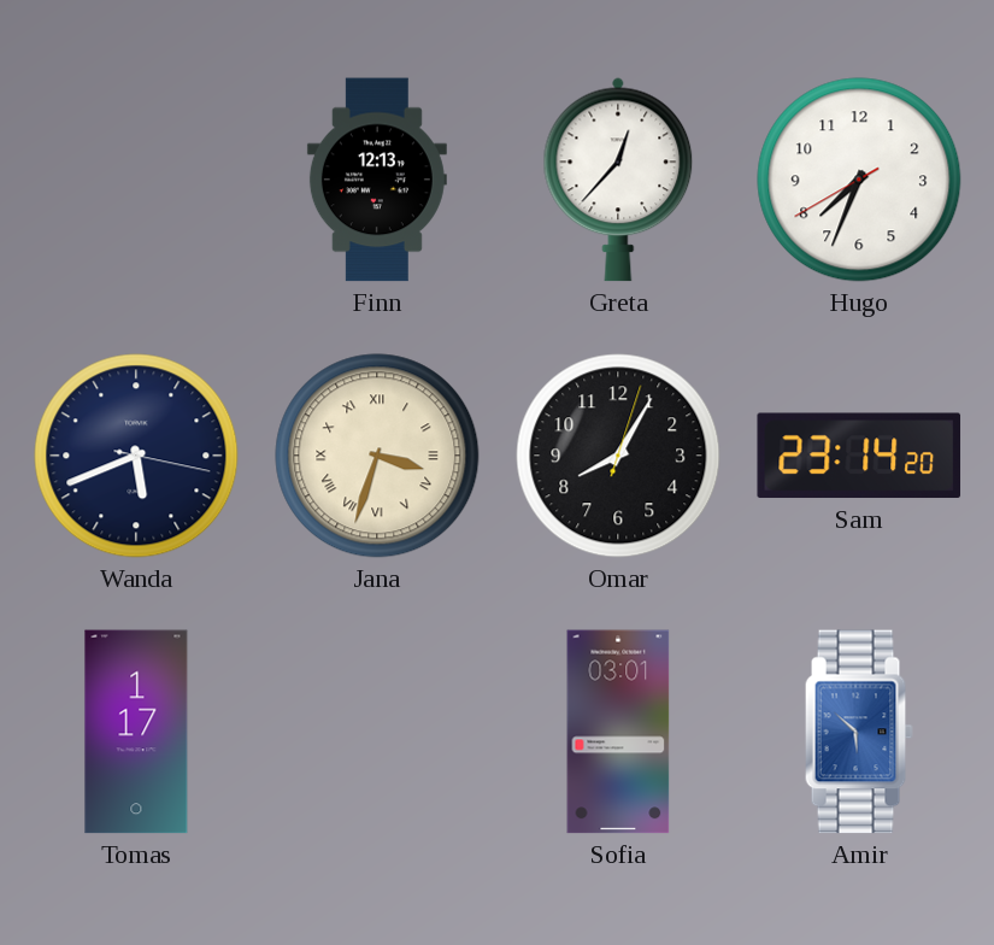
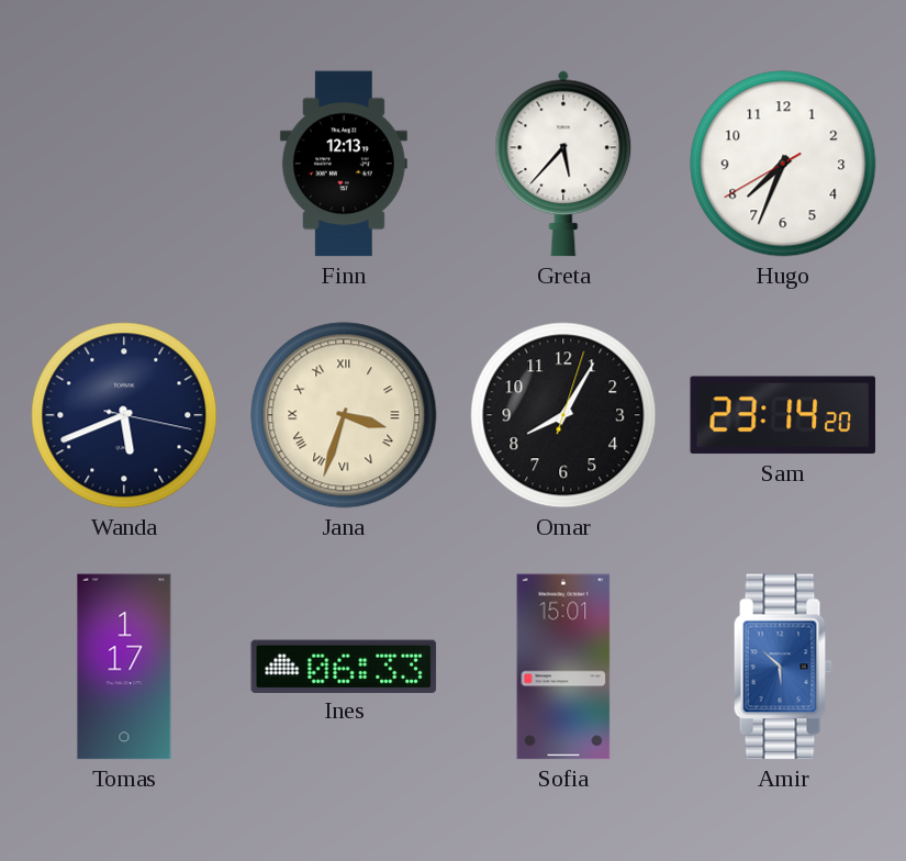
Greta: 12:37 -> 5:37
Ines: none -> 06:33
Sofia: 03:01 -> 15:01
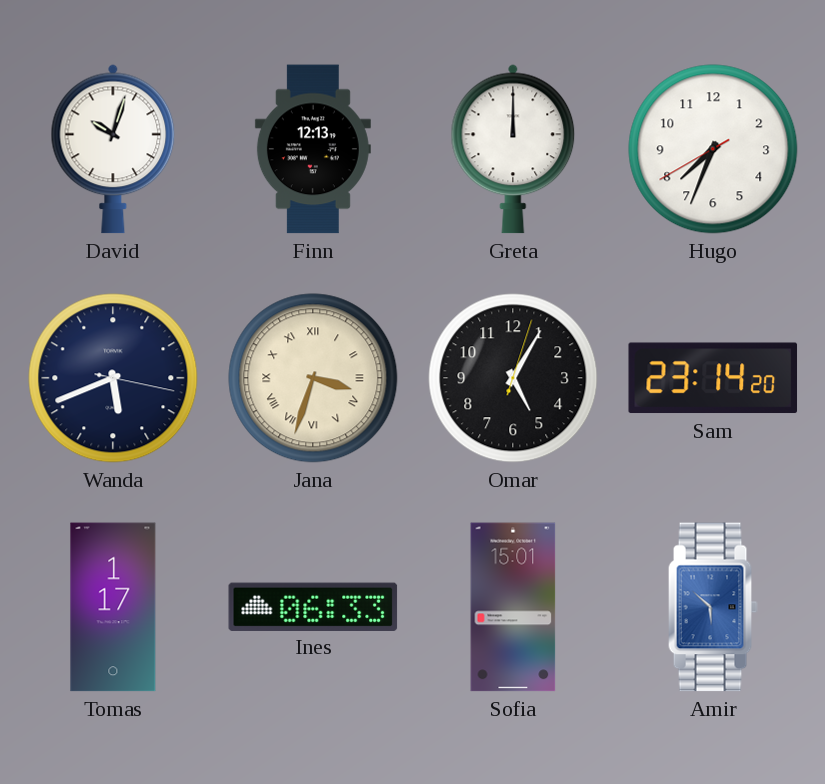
David: none -> 10:03
Greta: 5:37 -> 12:00
Omar: 8:05 -> 5:05
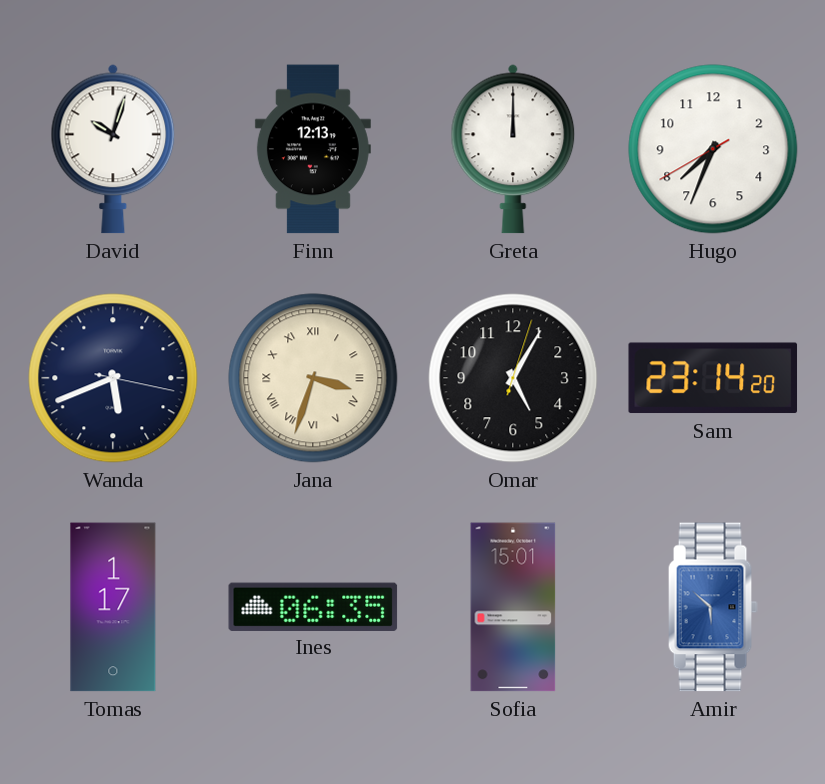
Ines: 06:33 -> 06:35
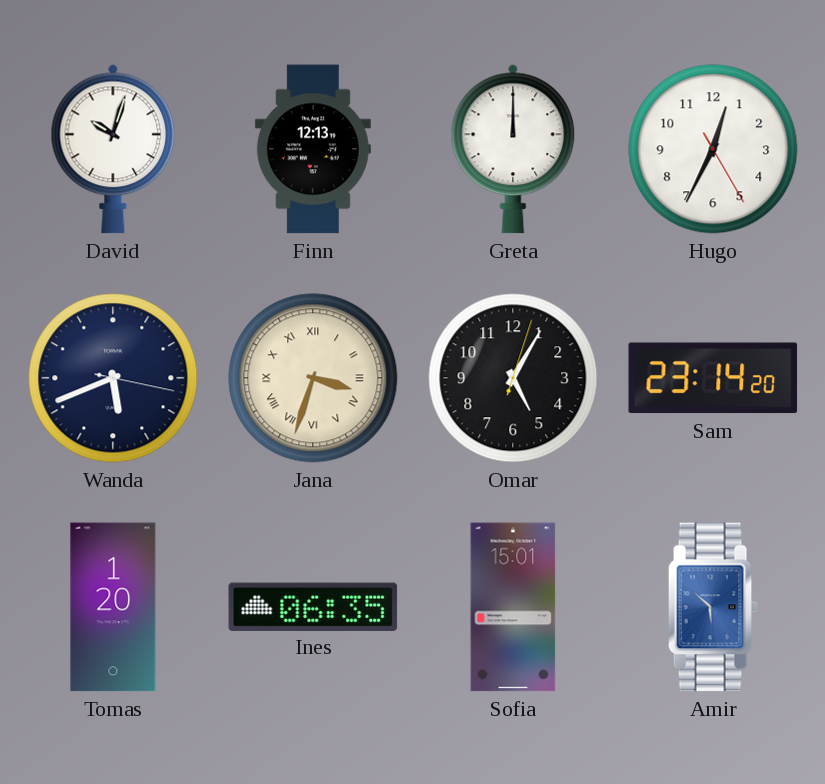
Hugo: 7:33 -> 12:34
Tomas: 1:17 -> 1:20
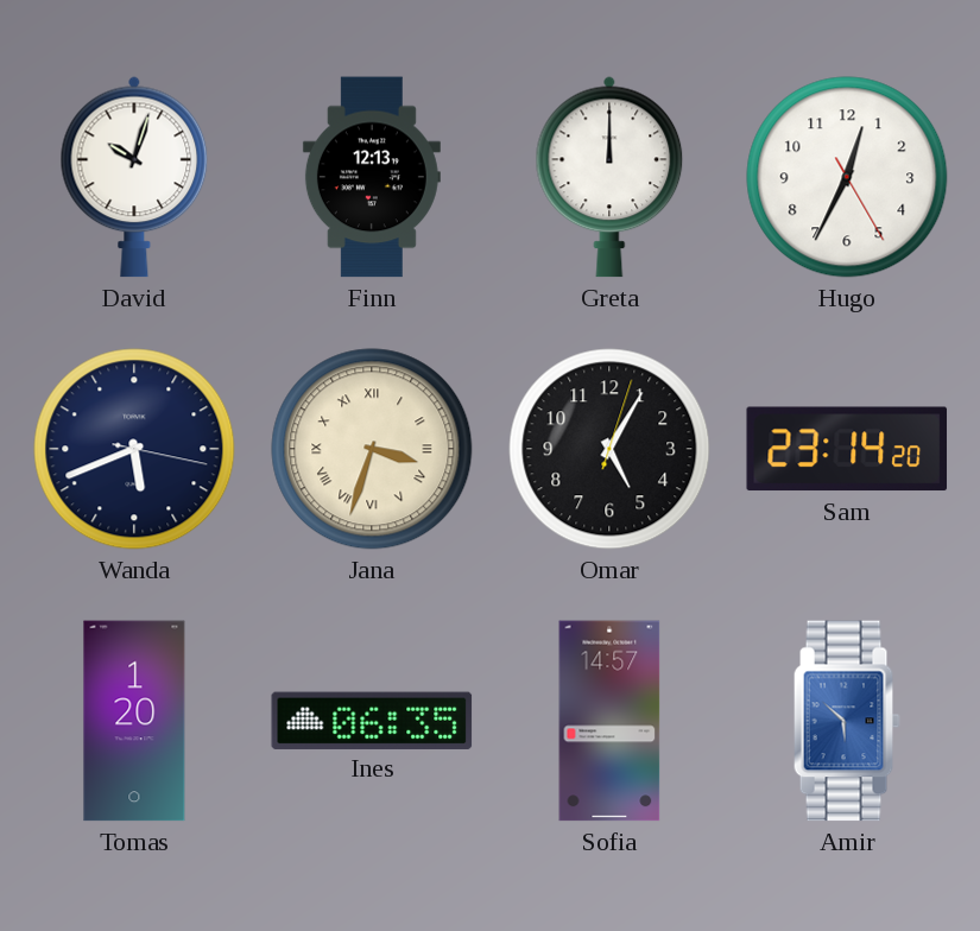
Sofia: 15:01 -> 14:57
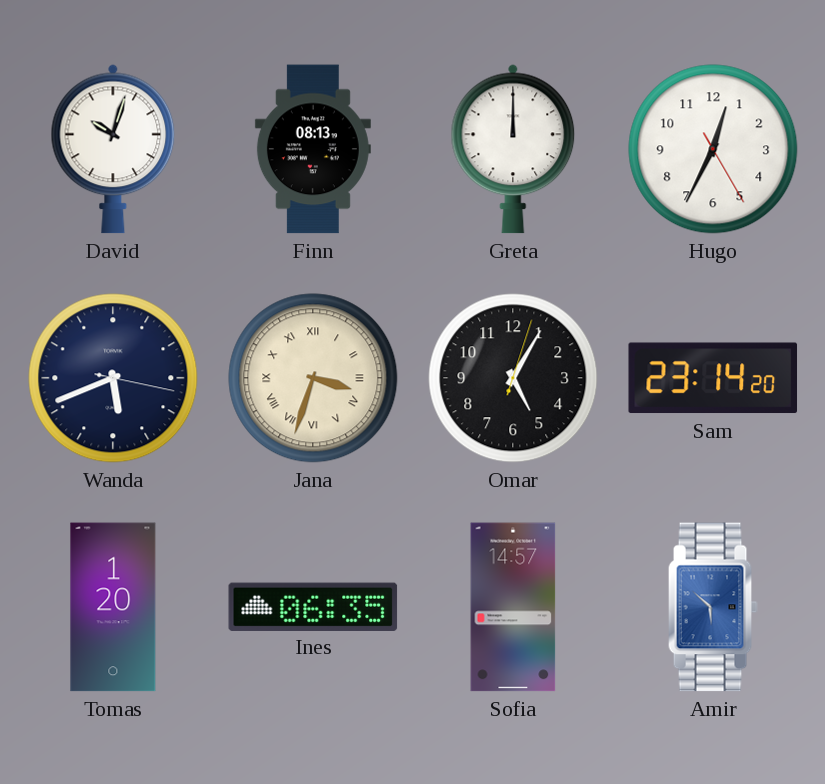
Finn: 12:13 -> 08:13
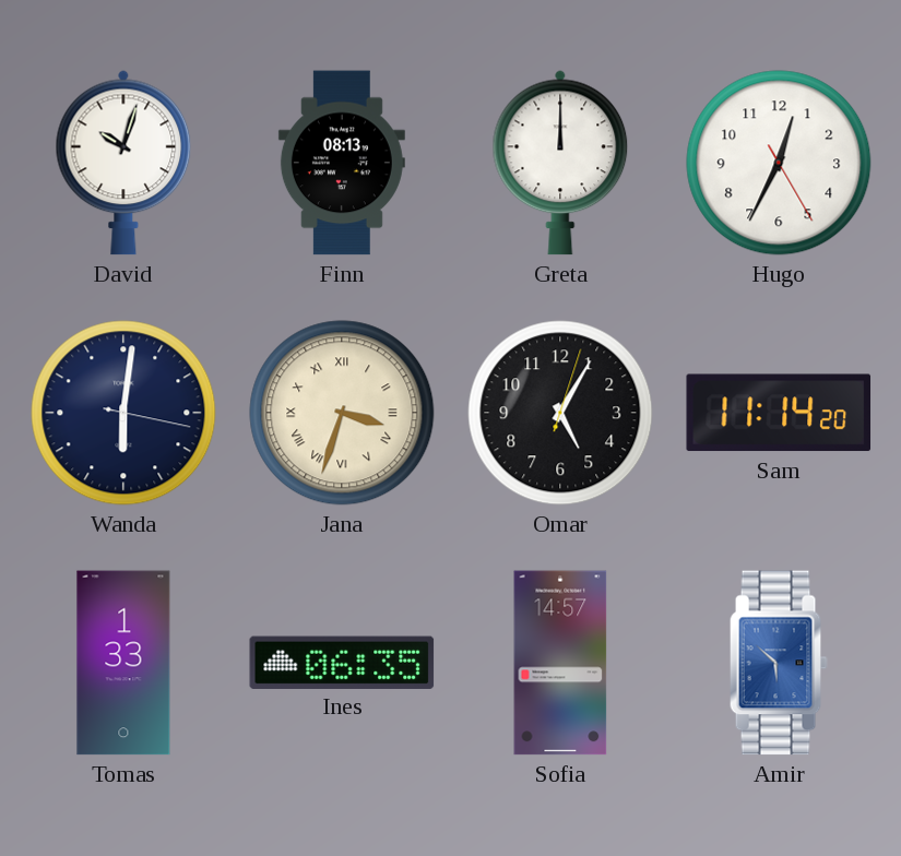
Wanda: 5:41 -> 6:01
Sam: 23:14 -> 11:14
Tomas: 1:20 -> 1:33
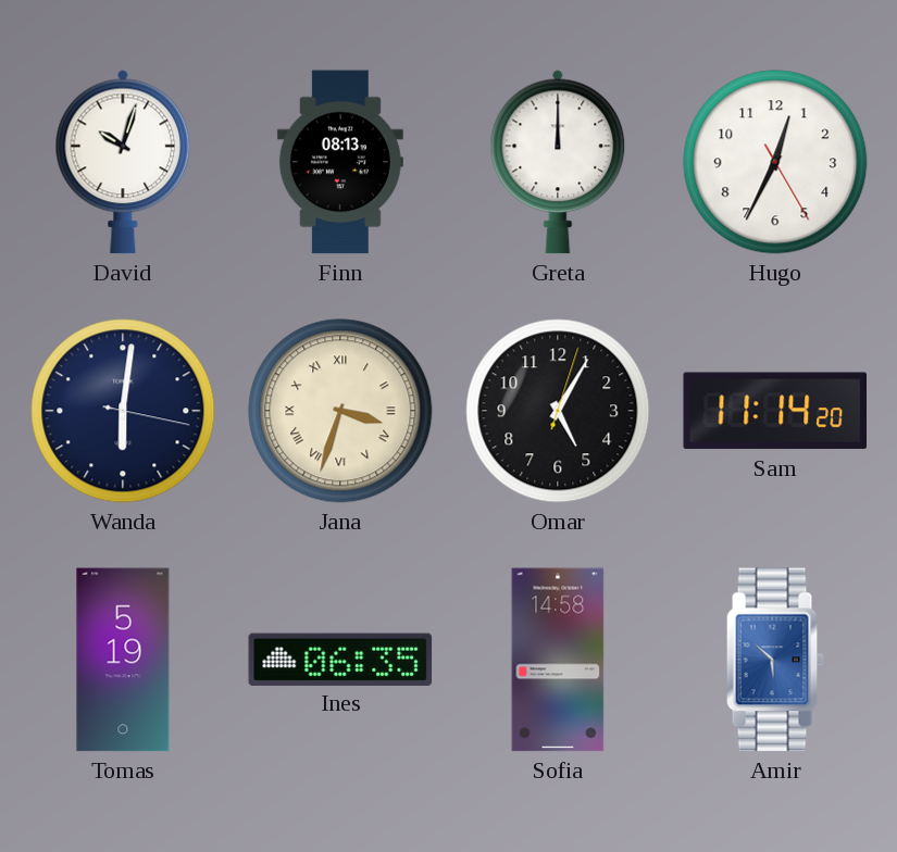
Tomas: 1:33 -> 5:19
Sofia: 14:57 -> 14:58
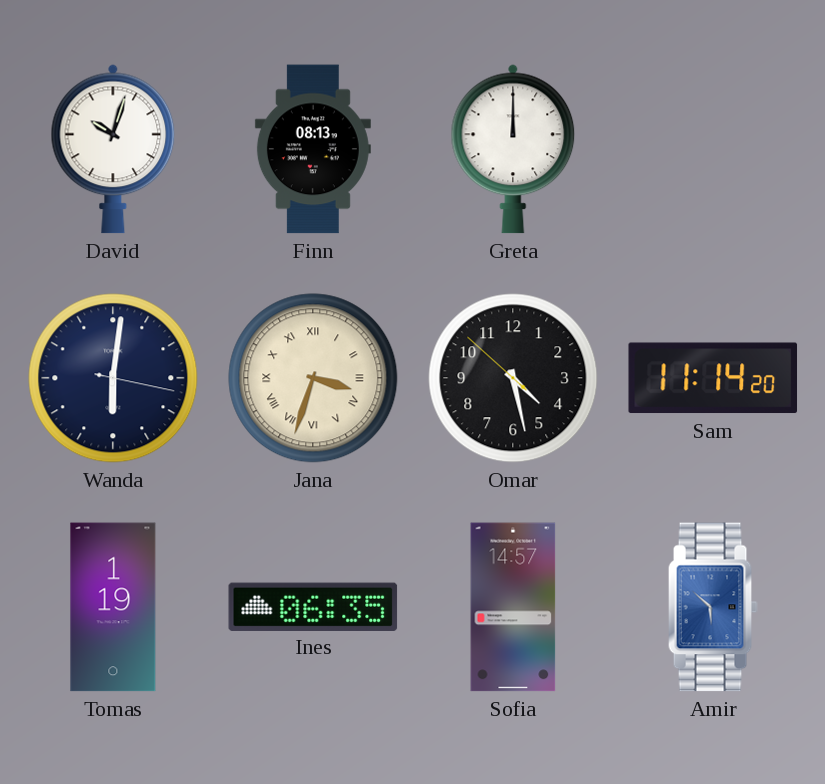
Hugo: 12:34 -> none
Omar: 5:05 -> 4:27
Tomas: 5:19 -> 1:19
Sofia: 14:58 -> 14:57
